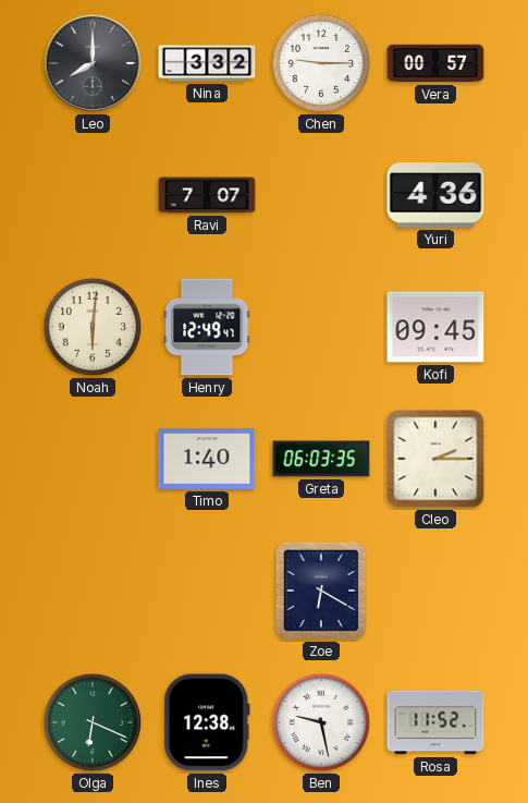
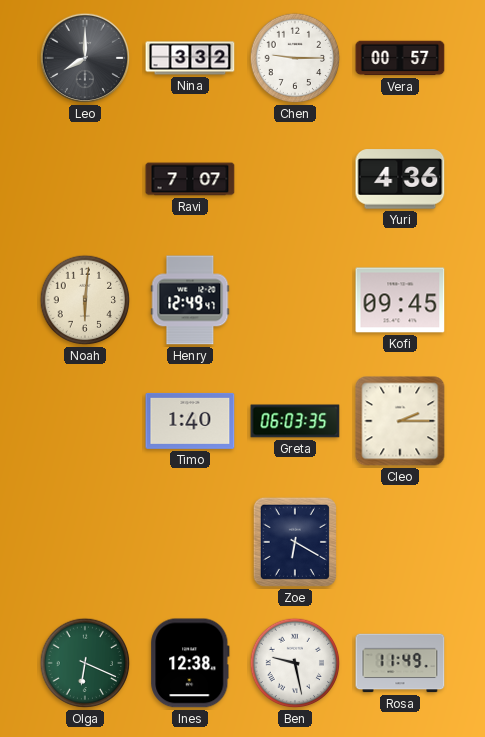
Rosa: 11:52 -> 11:49
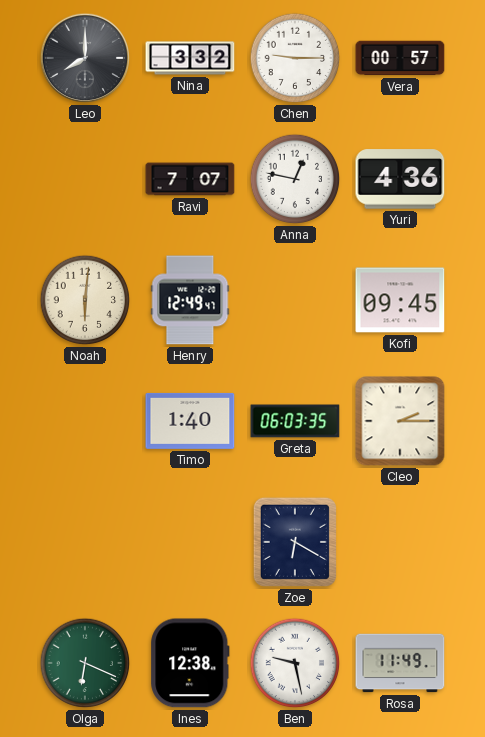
Anna: none -> 12:47
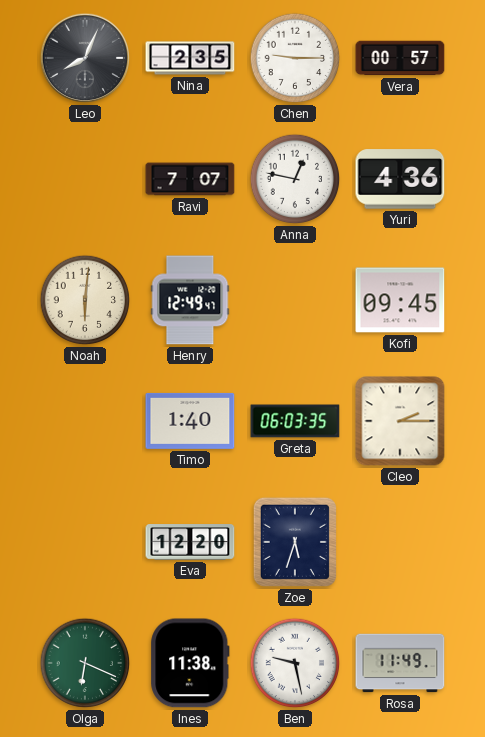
Leo: 8:00 -> 8:04
Nina: 3:32 -> 2:35
Eva: none -> 12:20
Zoe: 6:20 -> 5:33
Ines: 12:38 -> 11:38
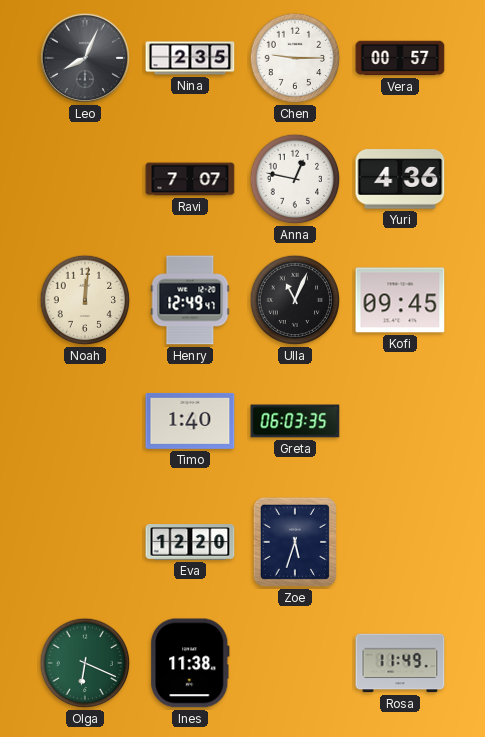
Noah: 6:01 -> 12:01
Ulla: none -> 11:04
Cleo: 2:15 -> none
Ben: 9:28 -> none
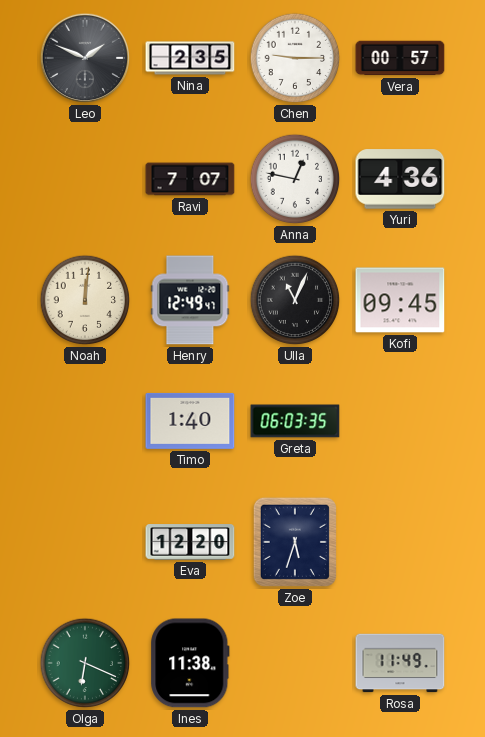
Leo: 8:04 -> 1:49
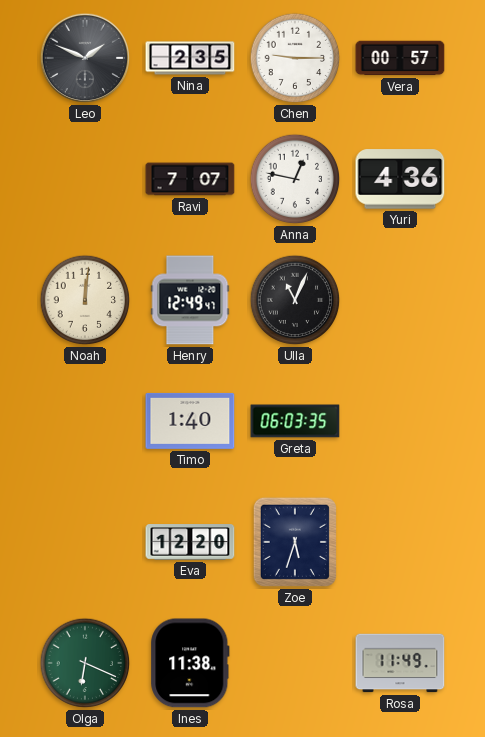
Kofi: 09:45 -> none
